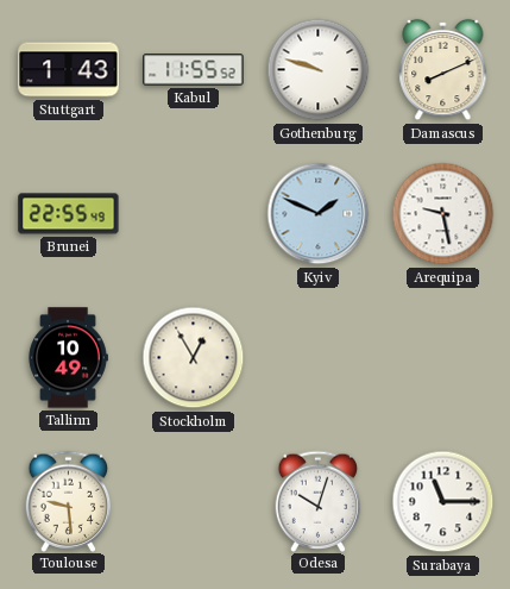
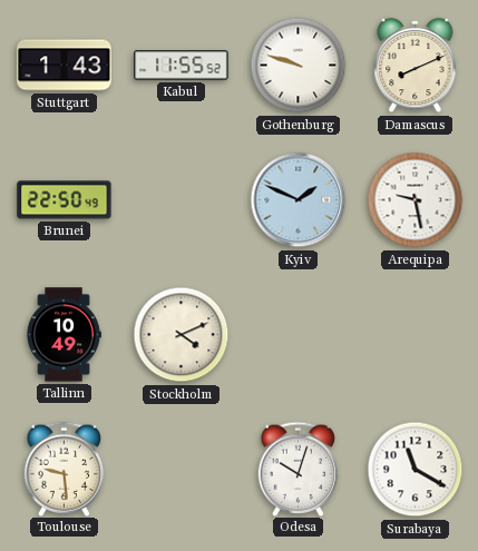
Brunei: 22:55 -> 22:50
Stockholm: 12:55 -> 4:11
Surabaya: 11:15 -> 11:20
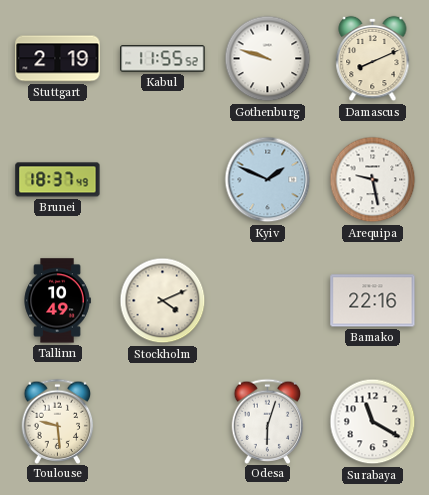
Stuttgart: 1:43 -> 2:19
Brunei: 22:50 -> 18:37
Bamako: none -> 22:16
Odesa: 10:03 -> 6:03
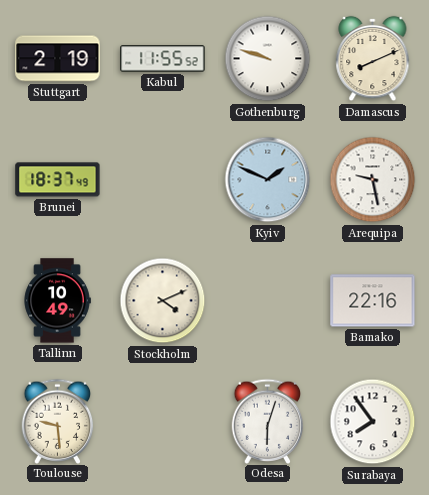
Surabaya: 11:20 -> 7:54
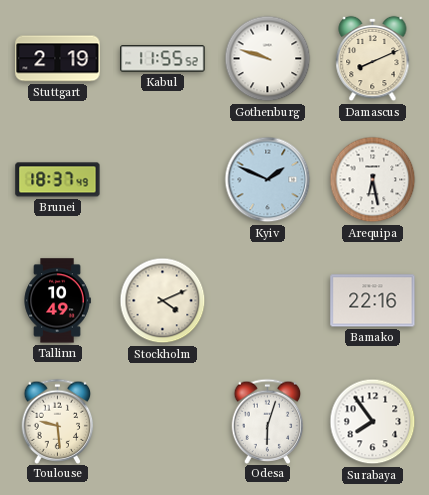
Arequipa: 9:28 -> 6:28
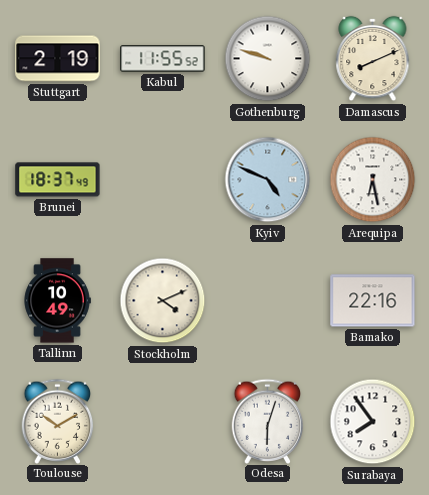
Kyiv: 1:49 -> 4:49
Toulouse: 9:29 -> 10:10
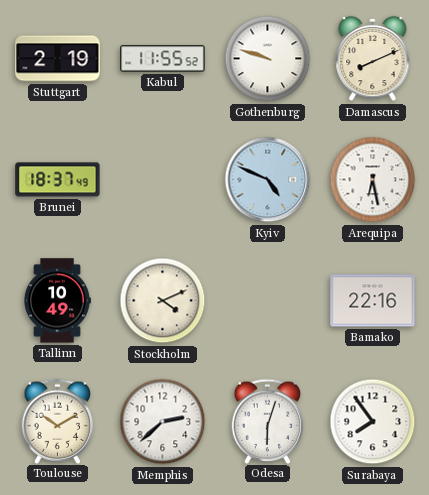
Memphis: none -> 2:38
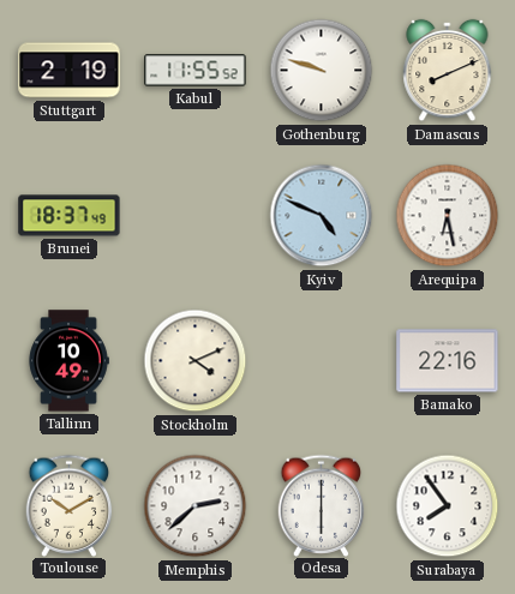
Odesa: 6:03 -> 6:00
